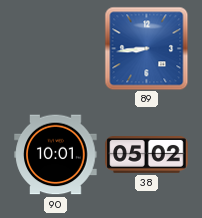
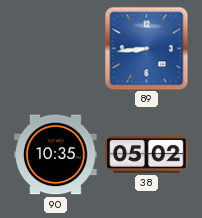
90: 10:01 -> 10:35
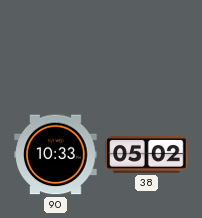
89: 8:44 -> none
90: 10:35 -> 10:33
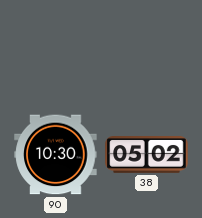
90: 10:33 -> 10:30
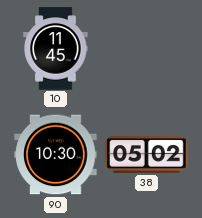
10: none -> 11:45
